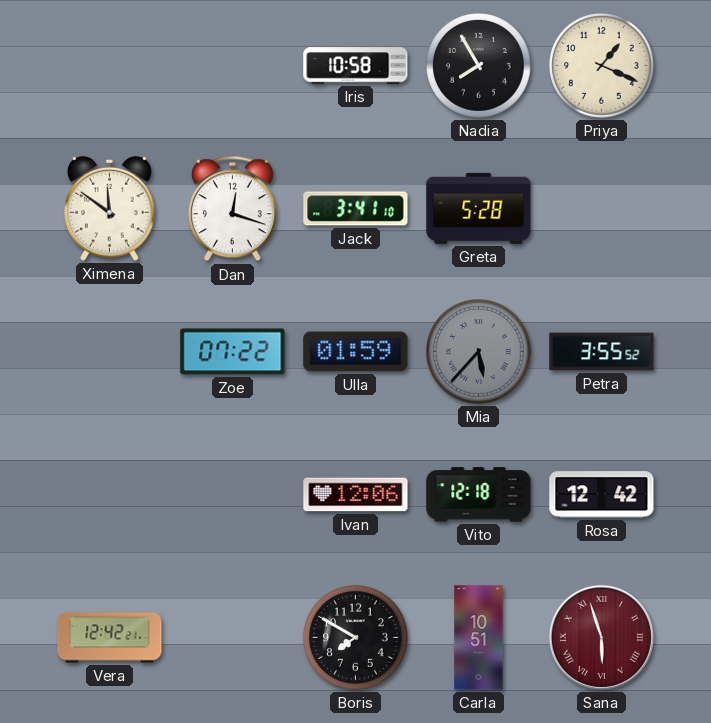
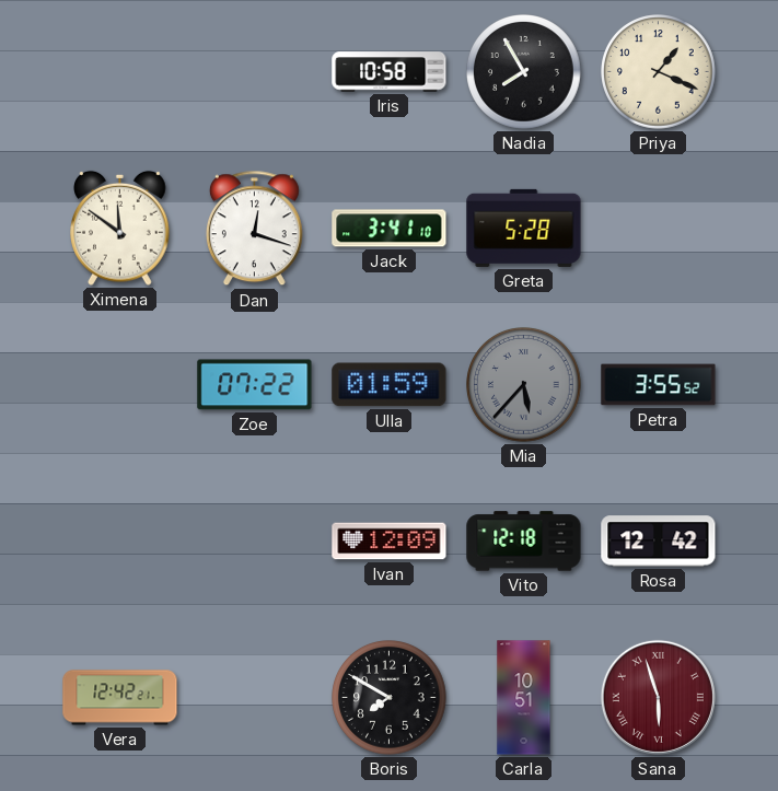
Ivan: 12:06 -> 12:09
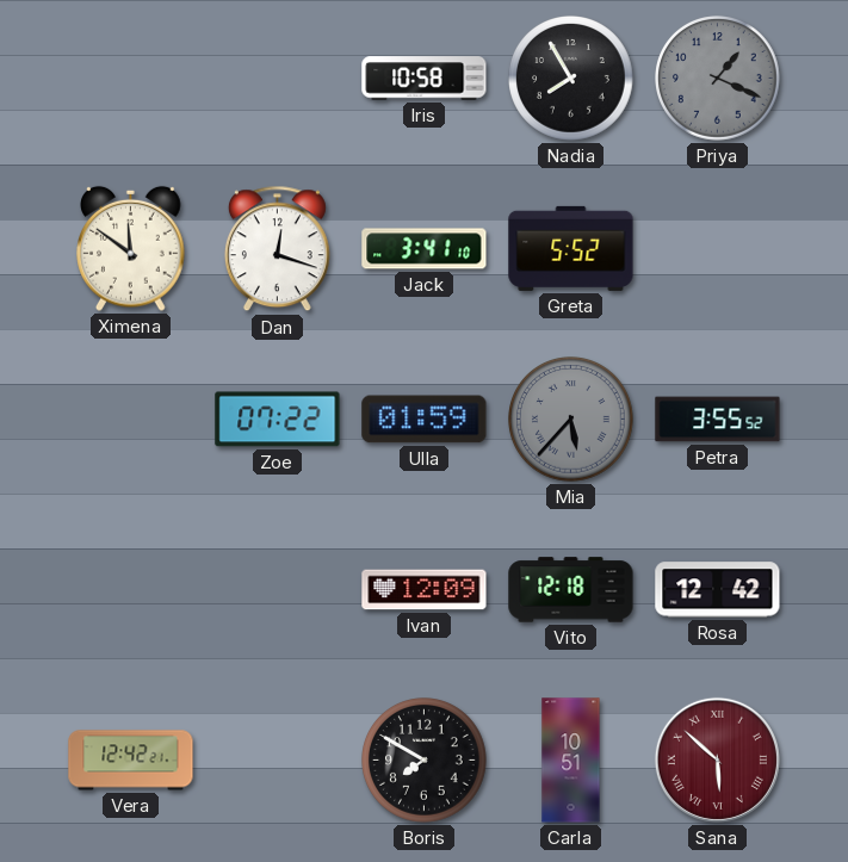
Priya dial: cream -> grey
Greta: 5:28 -> 5:52
Sana: 5:57 -> 5:52
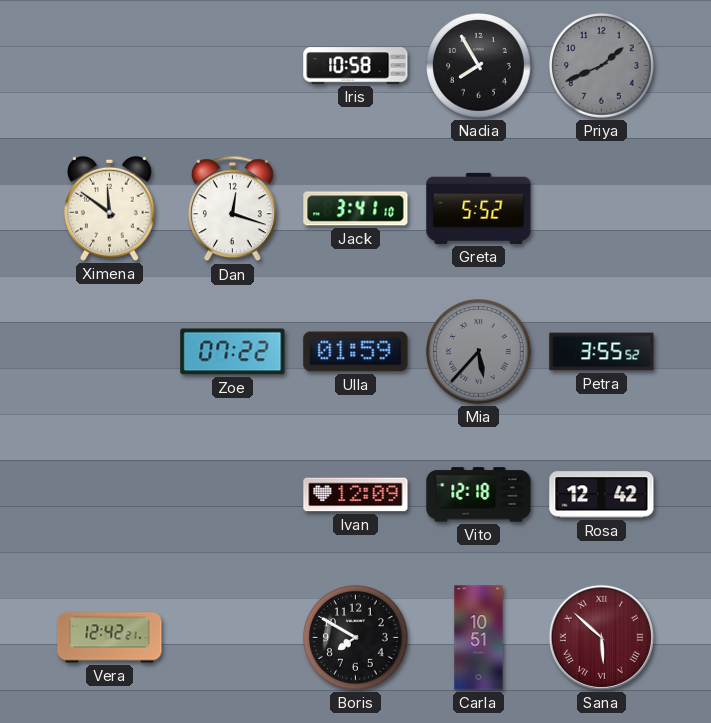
Priya: 1:19 -> 1:41
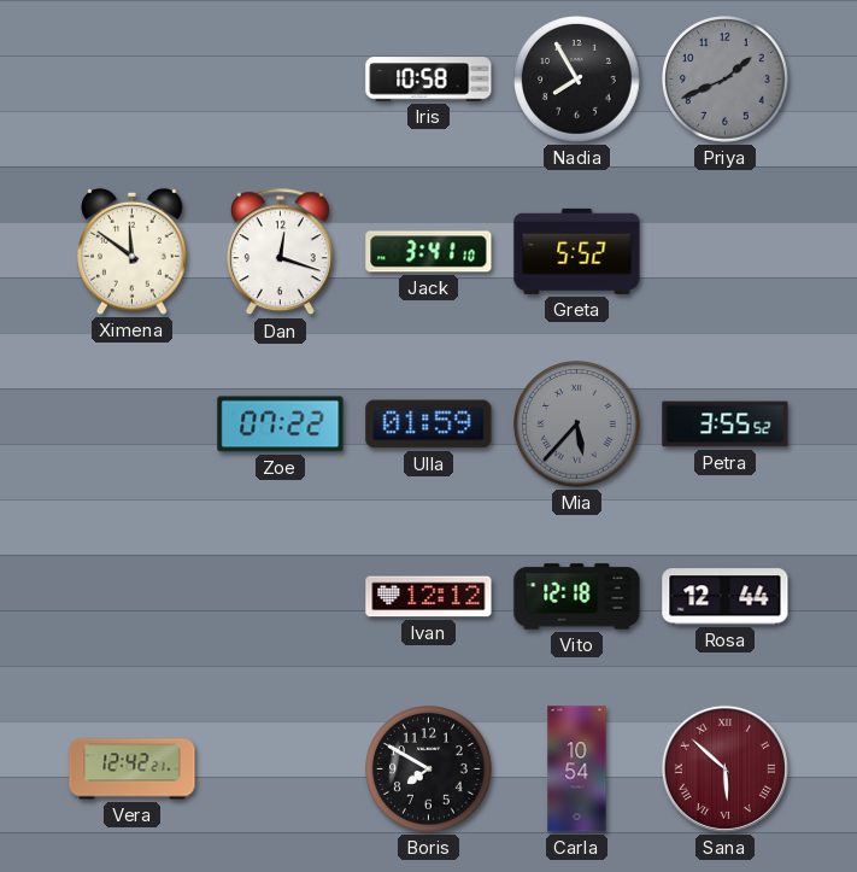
Ivan: 12:09 -> 12:12
Rosa: 12:42 -> 12:44
Carla: 10:51 -> 10:54
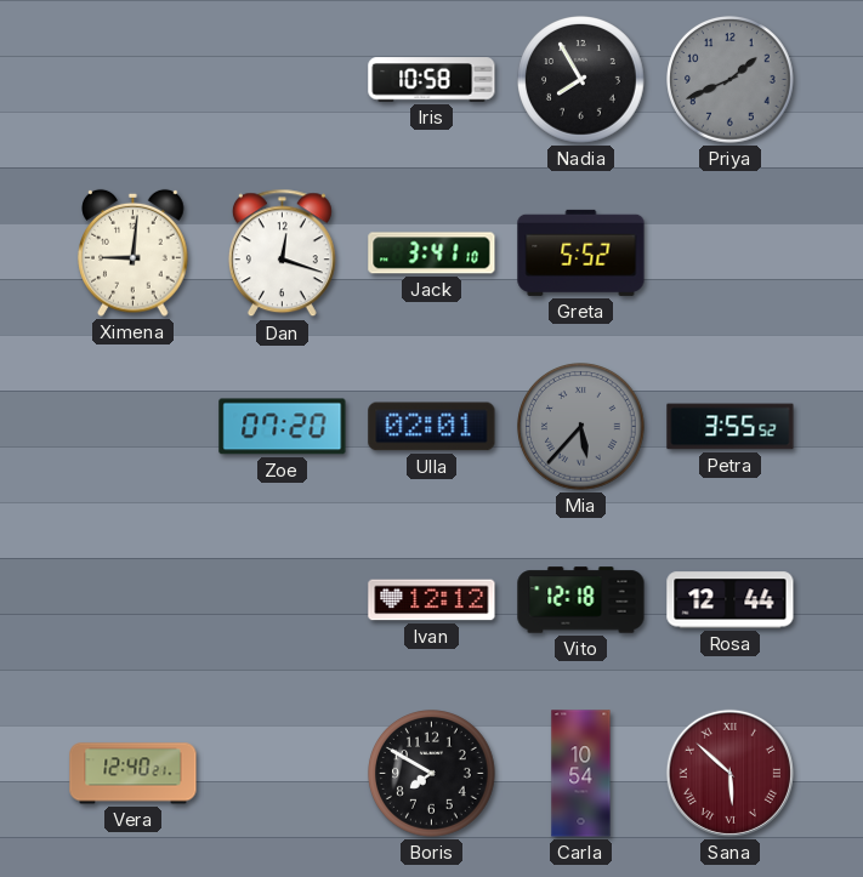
Ximena: 11:51 -> 9:01
Zoe: 07:22 -> 07:20
Ulla: 01:59 -> 02:01
Vera: 12:42 -> 12:40
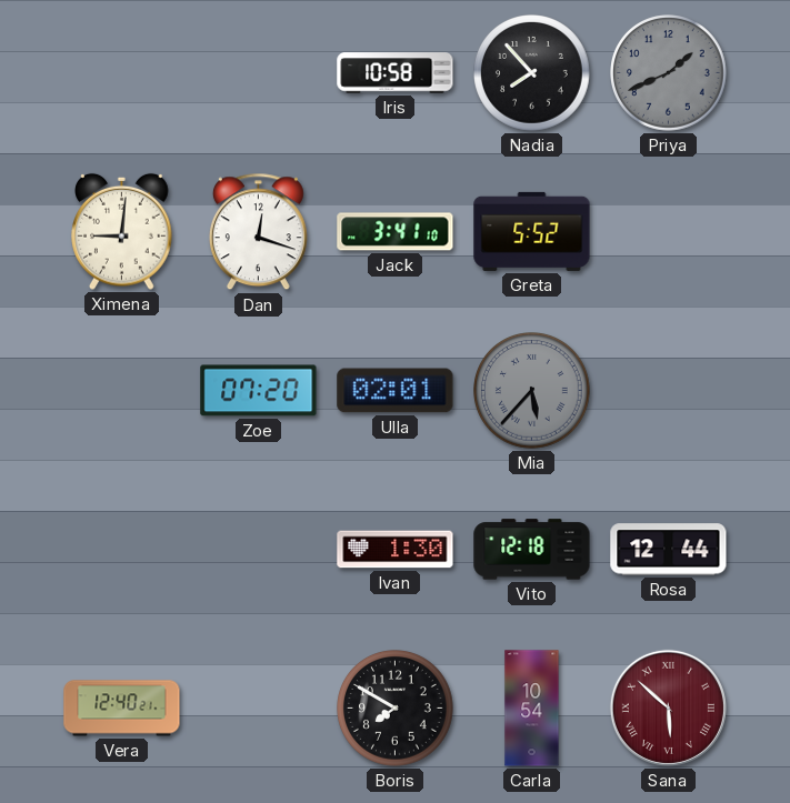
Nadia: 7:55 -> 7:53
Petra: 3:55 -> none
Ivan: 12:12 -> 1:30
